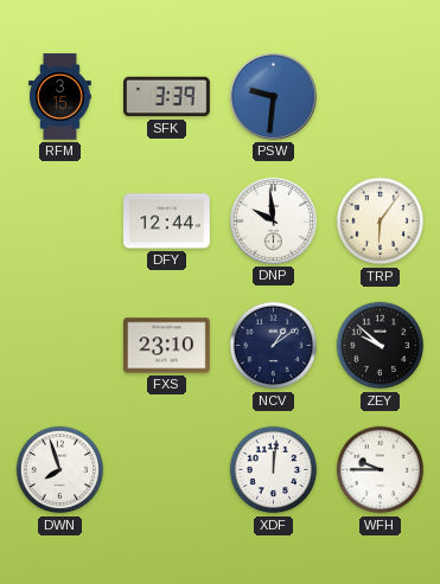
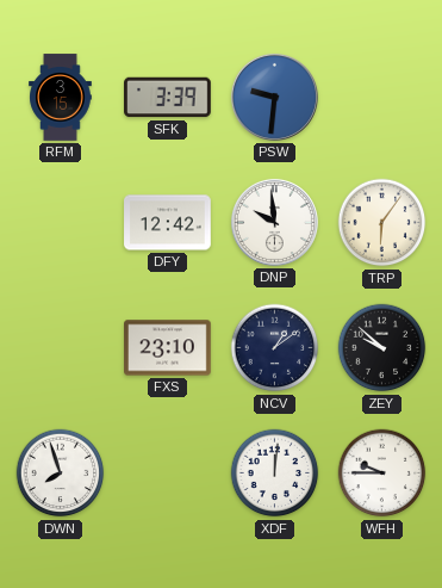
DFY: 12:44 -> 12:42
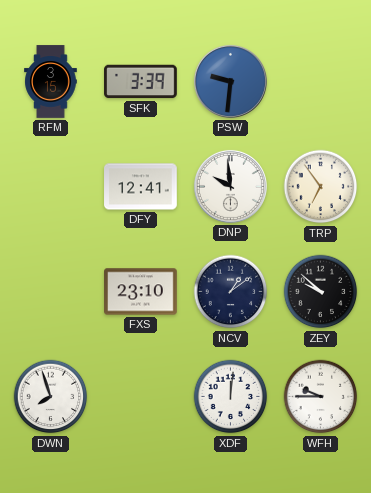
DFY: 12:42 -> 12:41
TRP: 6:06 -> 6:54
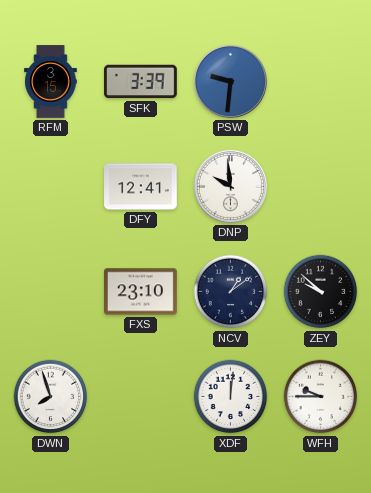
TRP: 6:54 -> none
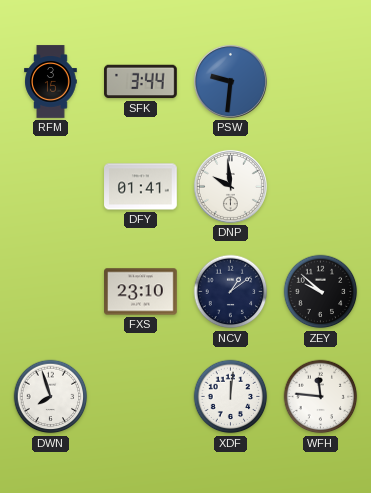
SFK: 3:39 -> 3:44
DFY: 12:41 -> 01:41
WFH: 9:45 -> 11:46
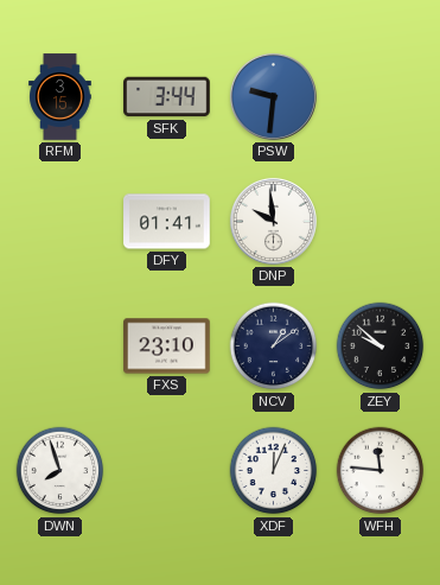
XDF: 12:01 -> 12:04
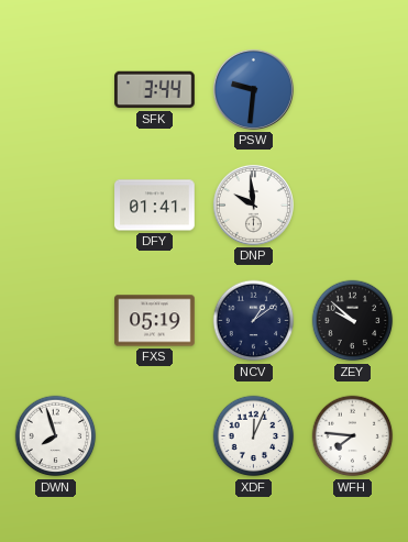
RFM: 3:15 -> none
FXS: 23:10 -> 05:19
WFH: 11:46 -> 7:46
